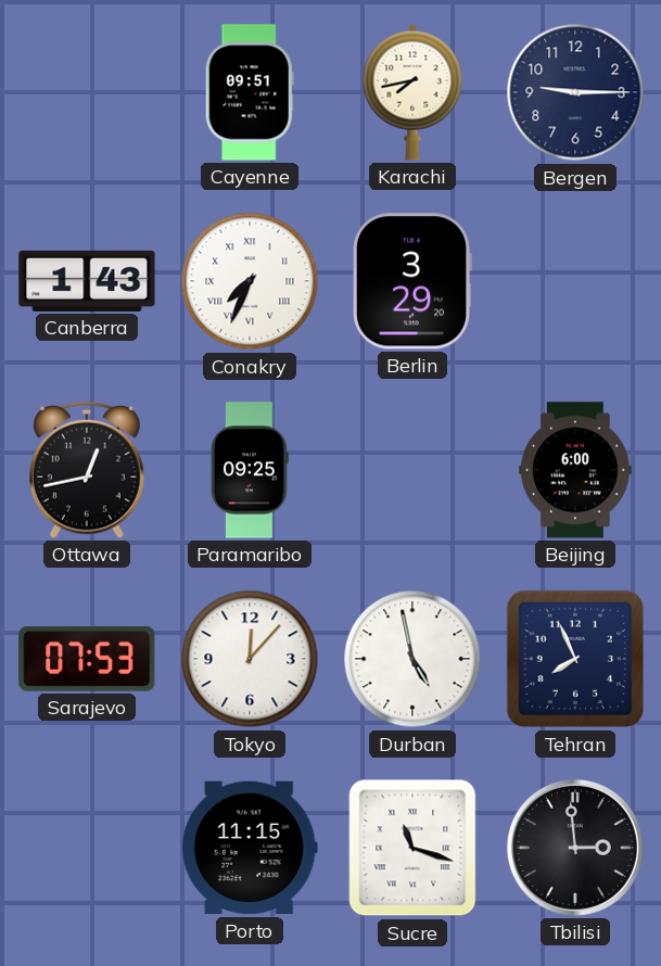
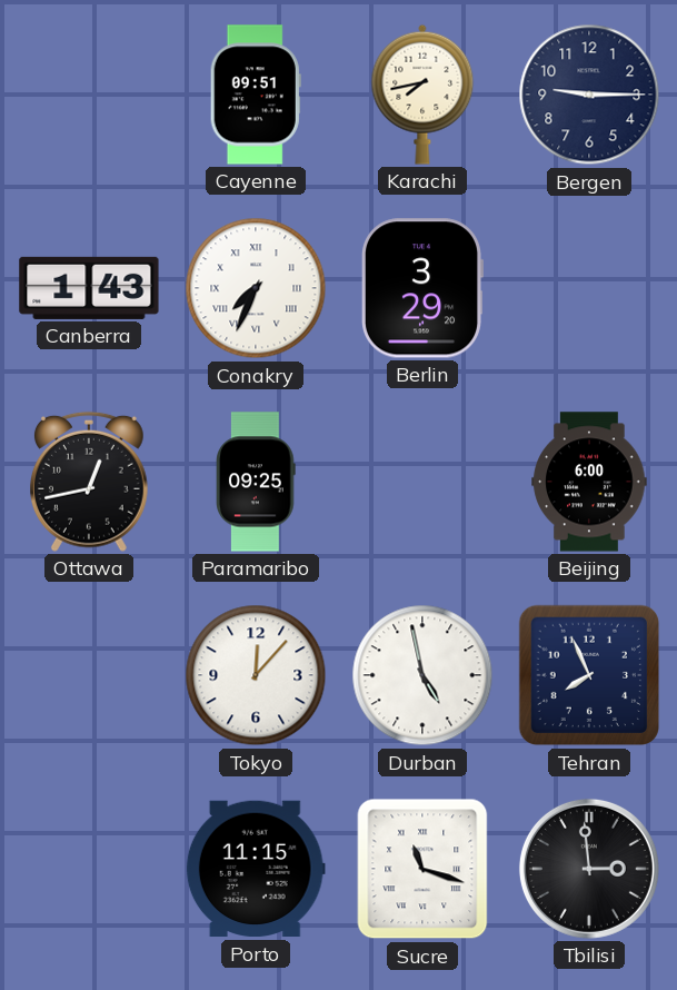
Sarajevo: 07:53 -> none
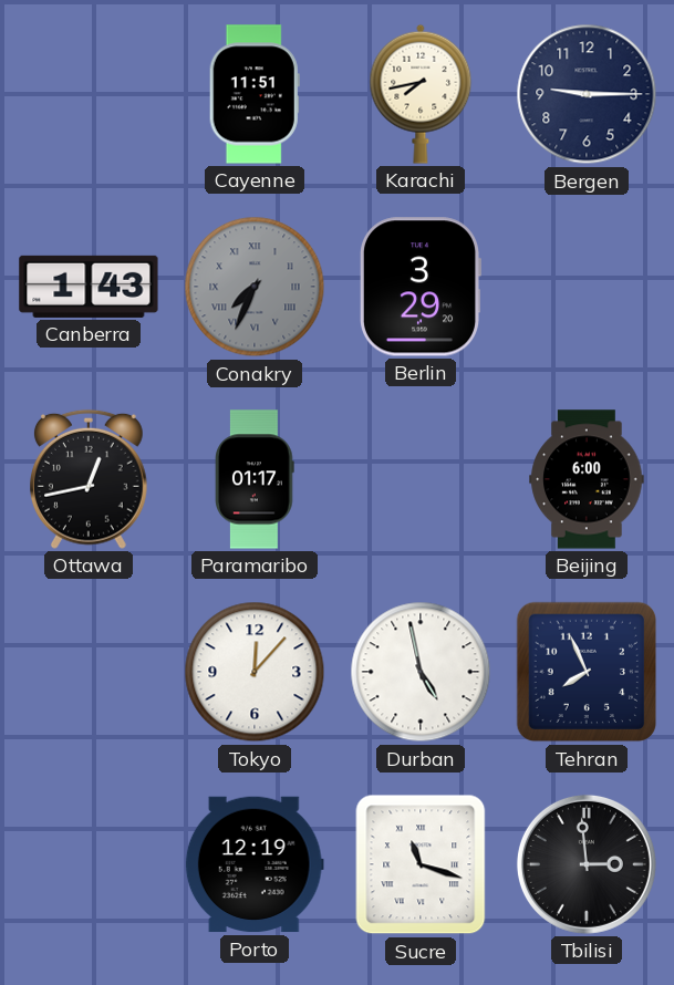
Cayenne: 09:51 -> 11:51
Conakry dial: white -> grey
Paramaribo: 09:25 -> 01:17
Porto: 11:15 -> 12:19
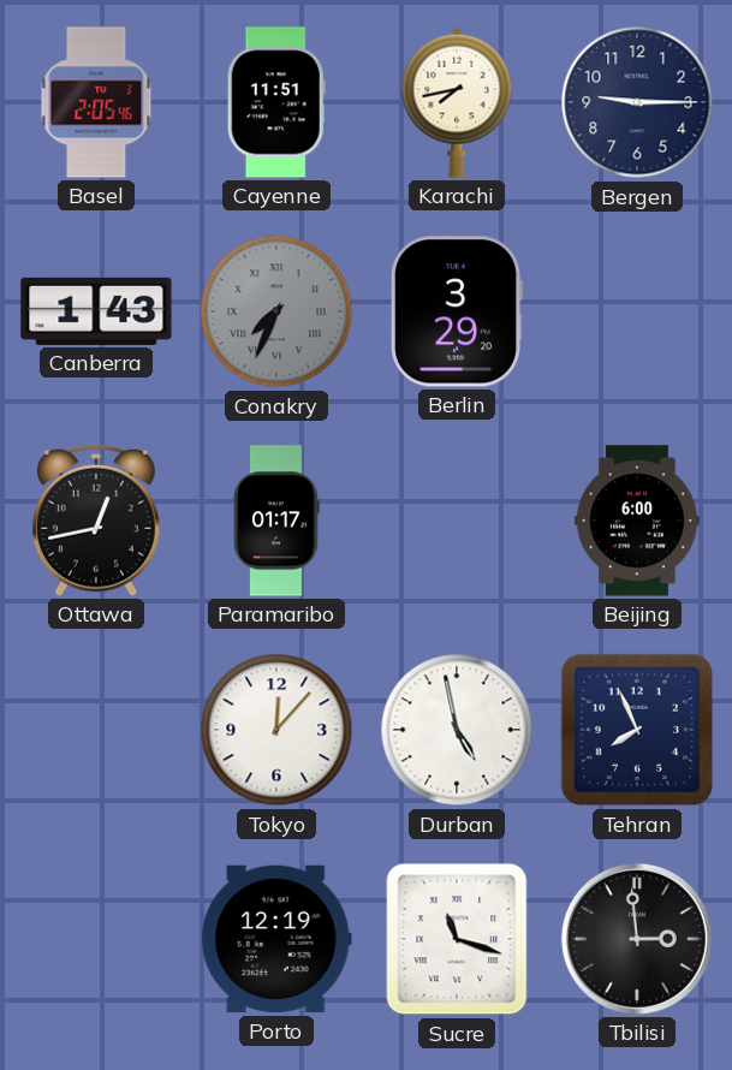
Basel: none -> 2:05
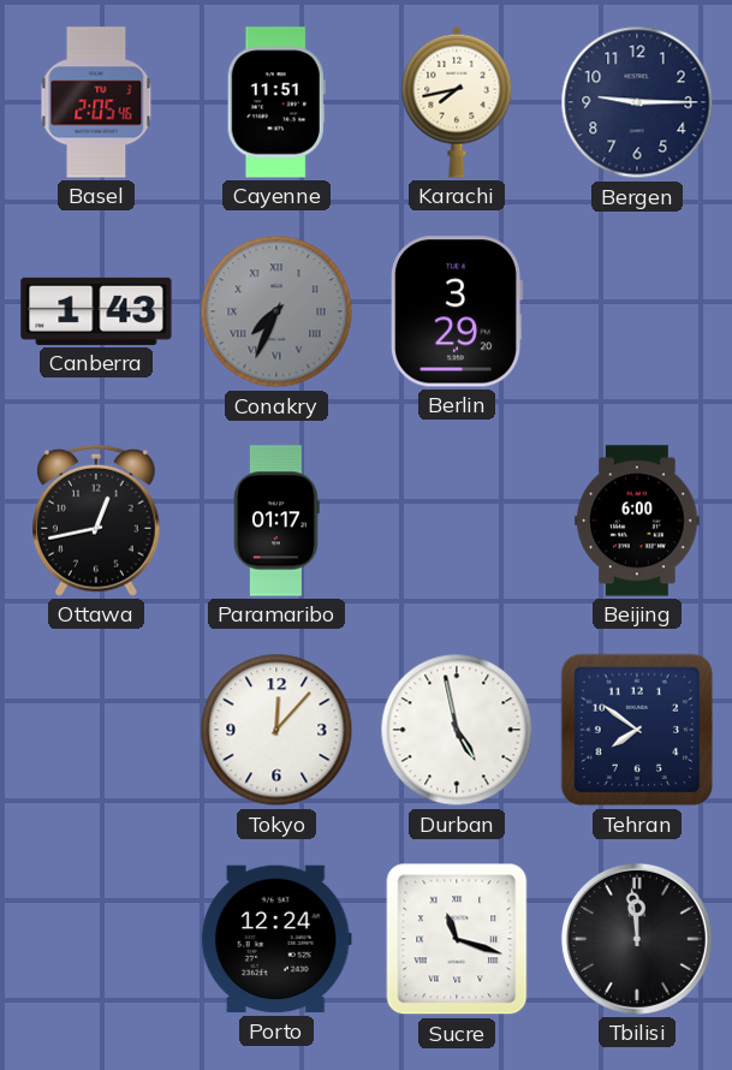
Tehran: 7:56 -> 7:51
Porto: 12:19 -> 12:24
Tbilisi: 2:59 -> 11:59
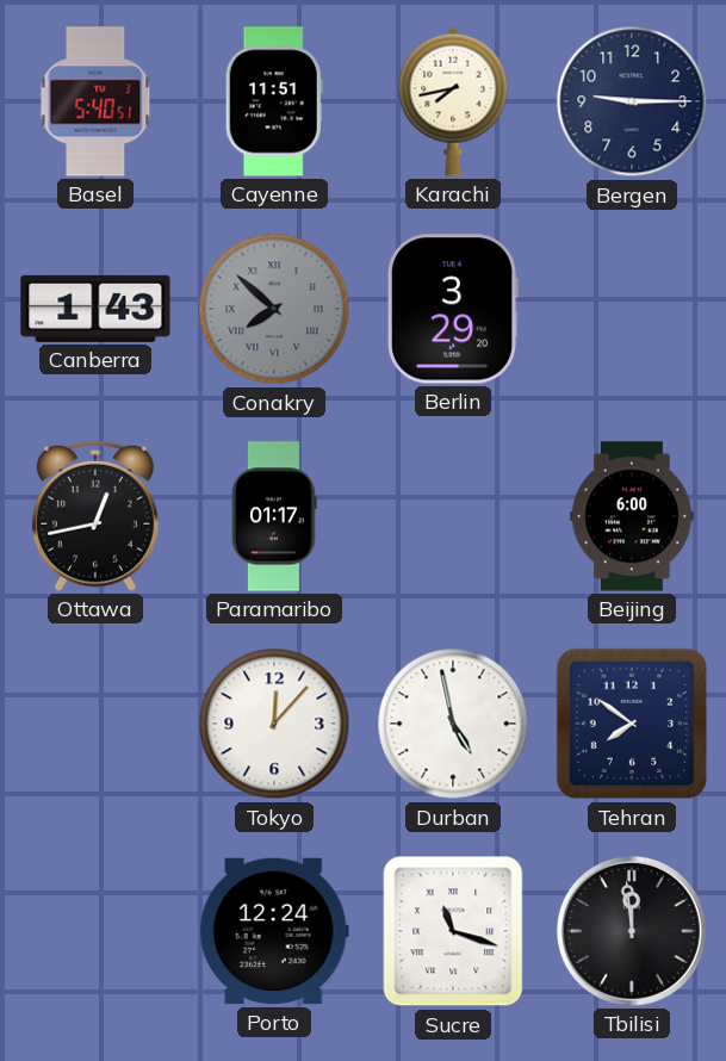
Basel: 2:05 -> 5:40
Conakry: 7:34 -> 7:52
